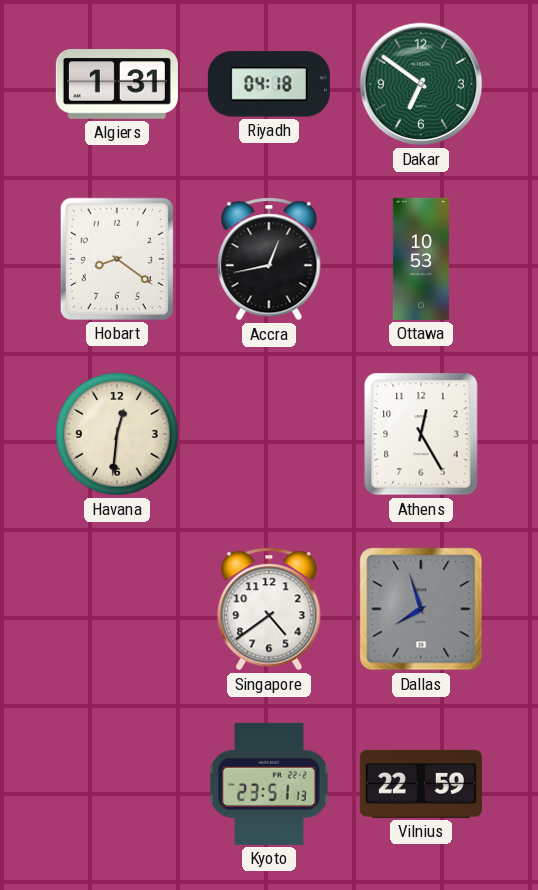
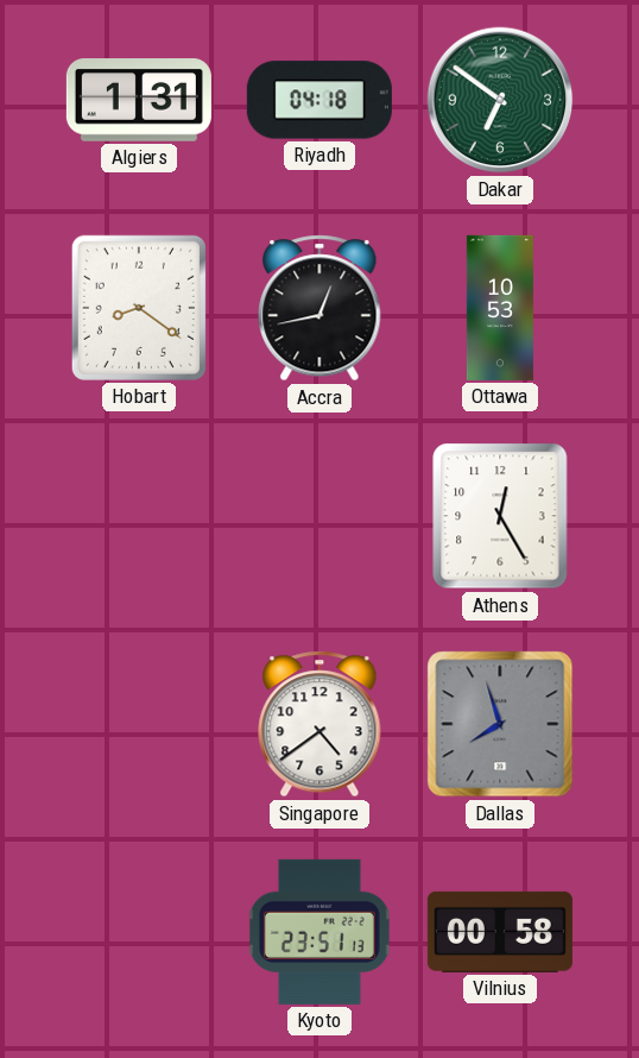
Havana: 12:31 -> none
Vilnius: 22:59 -> 00:58
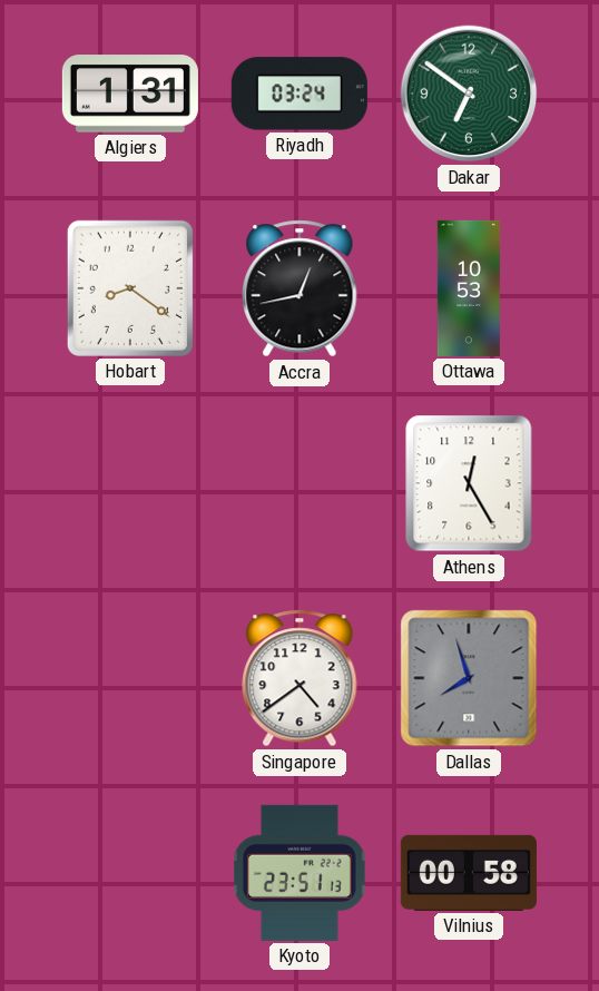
Riyadh: 04:18 -> 03:24
